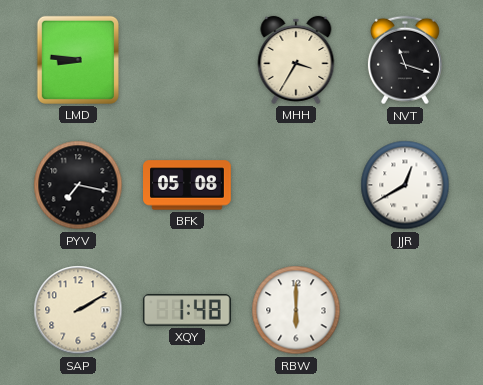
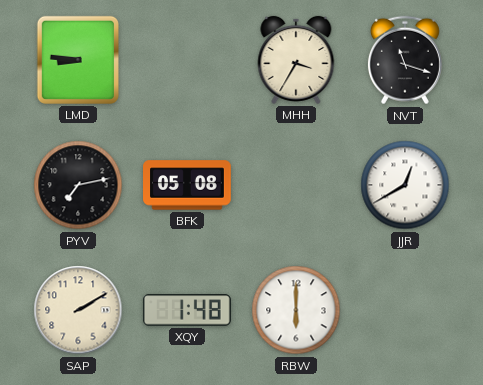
PYV: 7:17 -> 7:13
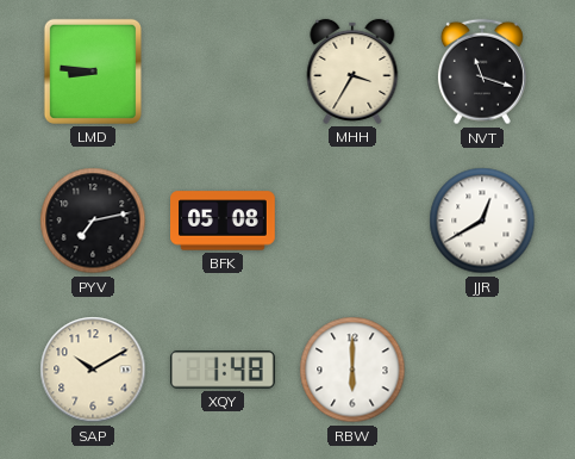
SAP: 2:10 -> 10:10
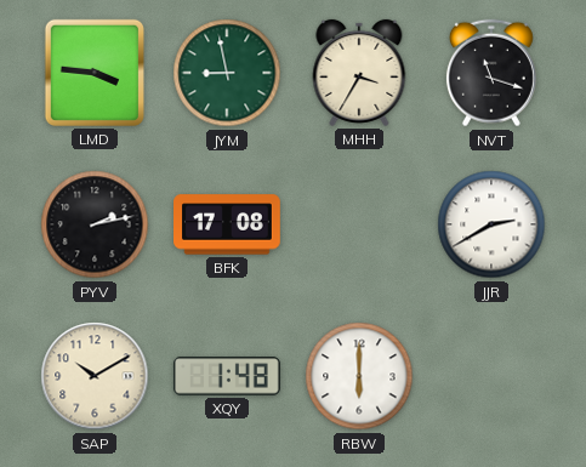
LMD: 8:46 -> 3:46
JYM: none -> 8:58
PYV: 7:13 -> 2:13
BFK: 05:08 -> 17:08
JJR: 12:40 -> 2:40
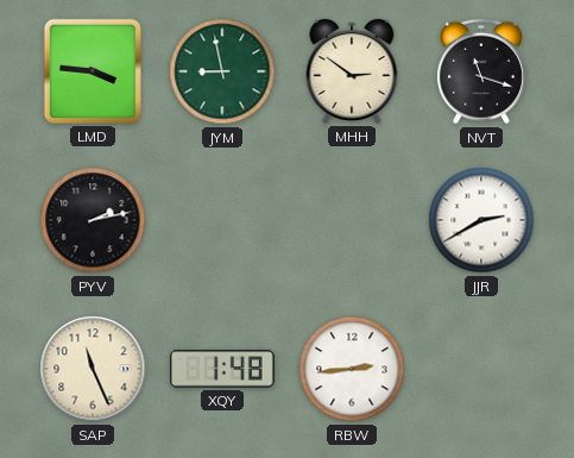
MHH: 3:35 -> 2:51
BFK: 17:08 -> none
SAP: 10:10 -> 11:26
RBW: 6:00 -> 2:44
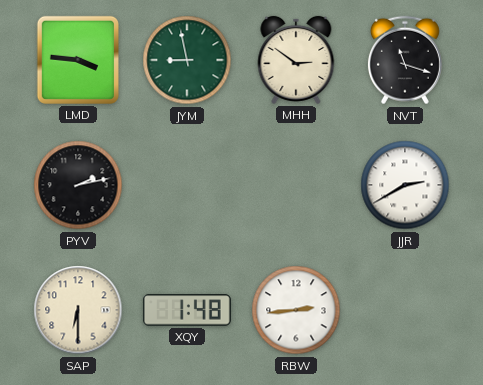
SAP: 11:26 -> 6:30
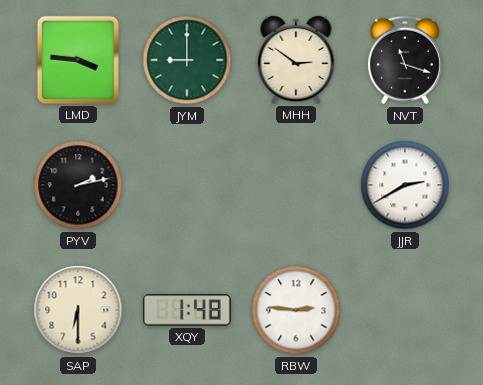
JYM: 8:58 -> 9:00
RBW: 2:44 -> 2:46
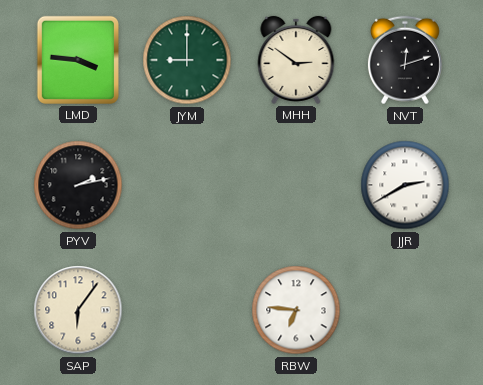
NVT: 11:18 -> 12:12
SAP: 6:30 -> 6:06
XQY: 1:48 -> none
RBW: 2:46 -> 6:46
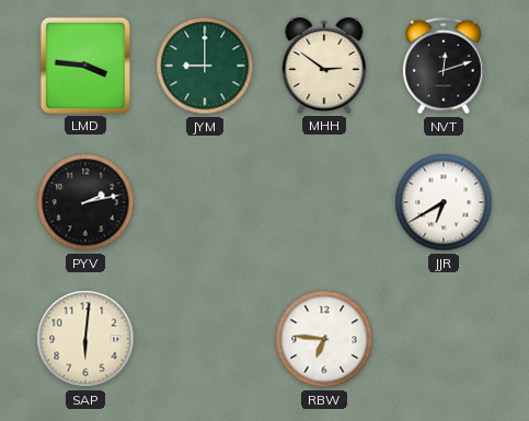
JJR: 2:40 -> 6:40
SAP: 6:06 -> 6:01
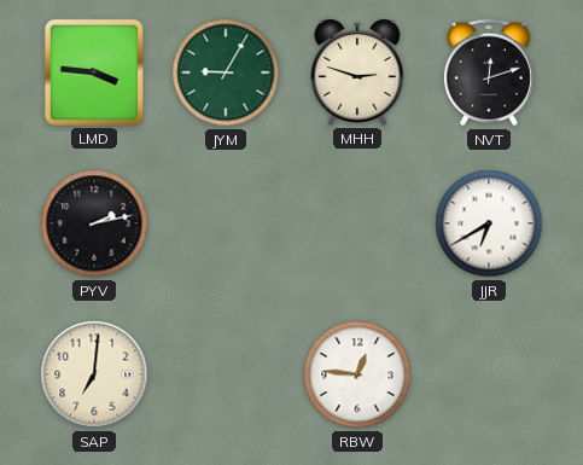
JYM: 9:00 -> 9:05
MHH: 2:51 -> 2:48
SAP: 6:01 -> 7:01
RBW: 6:46 -> 12:46
